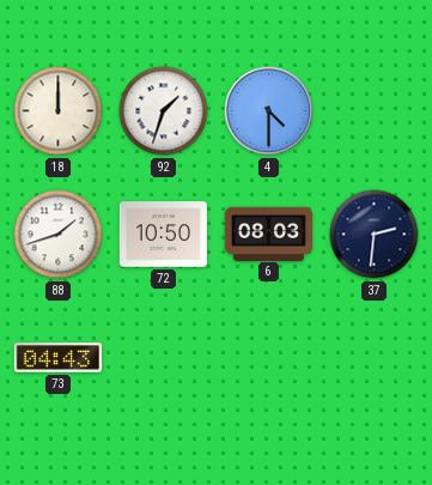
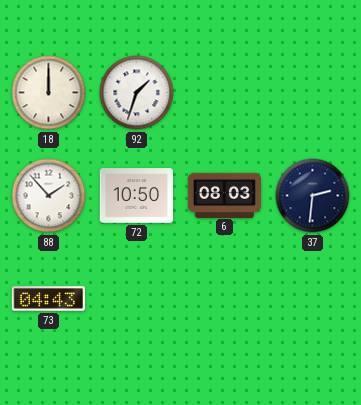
4: 4:30 -> none
88: 1:42 -> 1:53
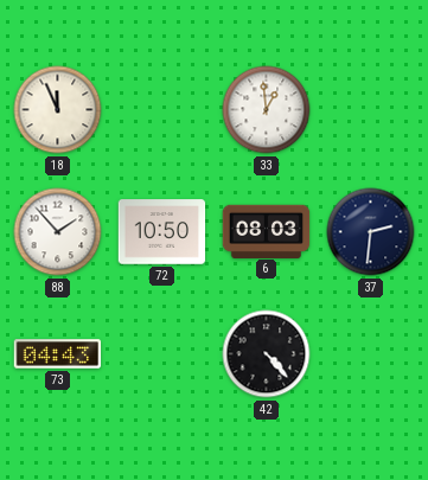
18: 12:00 -> 11:56
92: 1:33 -> none
33: none -> 12:59
42: none -> 4:23
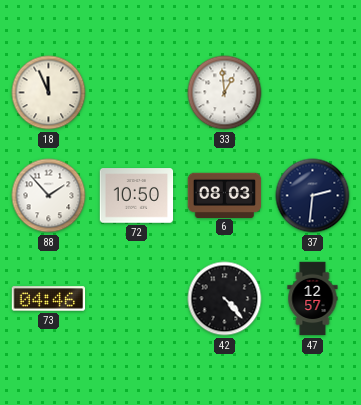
73: 04:43 -> 04:46
47: none -> 12:57
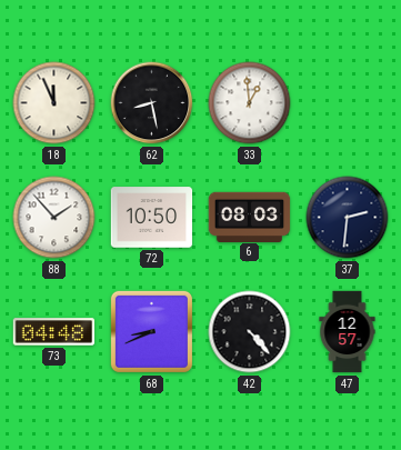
62: none -> 8:28
73: 04:46 -> 04:48
68: none -> 8:41
